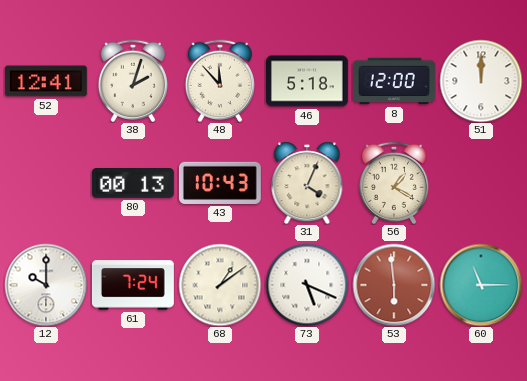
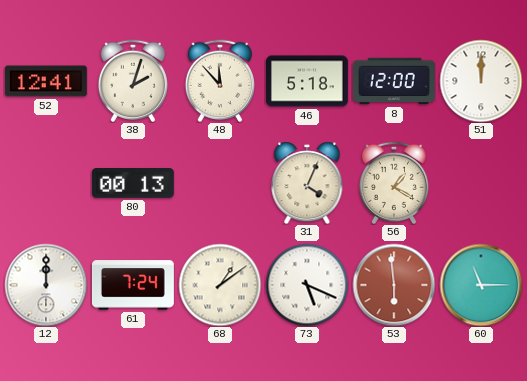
43: 10:43 -> none
12: 10:00 -> 12:00
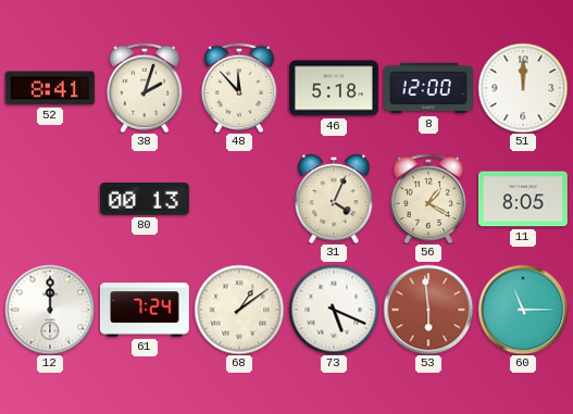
52: 12:41 -> 8:41
11: none -> 8:05
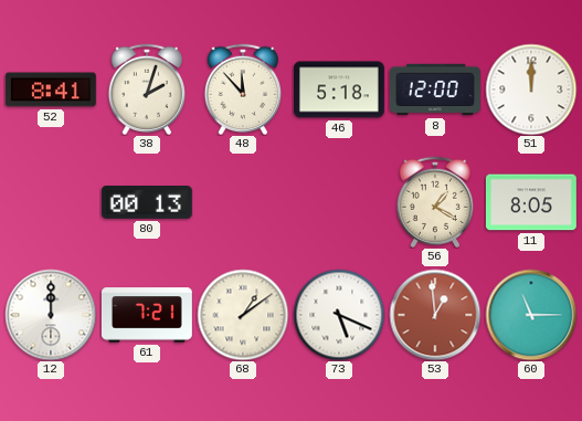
31: 4:04 -> none
61: 7:24 -> 7:21
53: 5:59 -> 12:59
